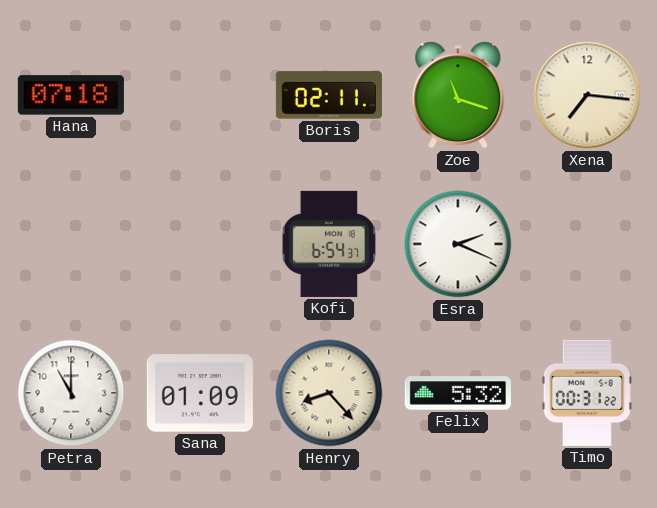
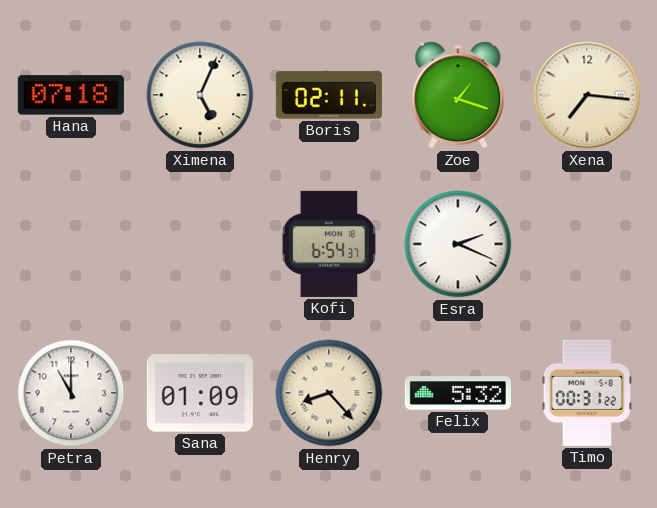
Ximena: none -> 5:04
Zoe: 11:18 -> 1:18
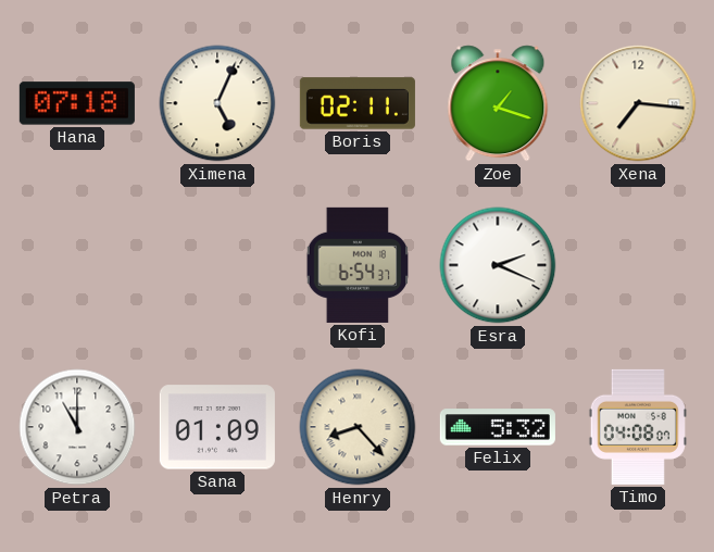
Timo: 00:31 -> 04:08
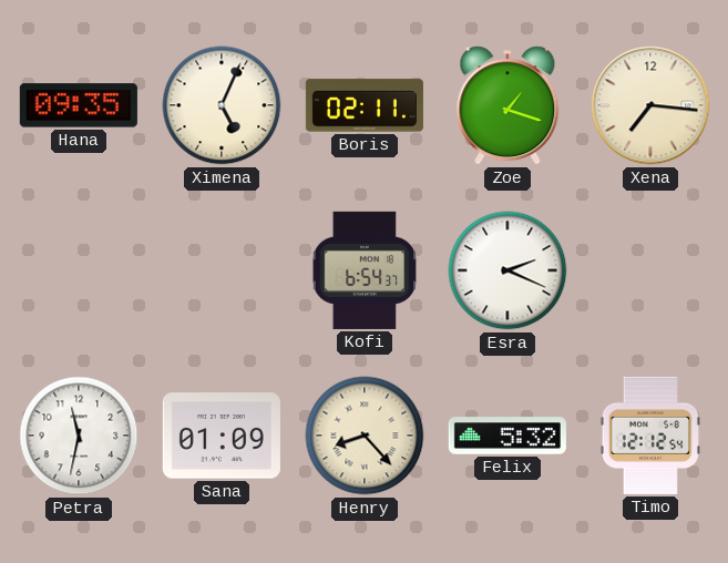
Hana: 07:18 -> 09:35
Petra: 11:00 -> 11:32
Timo: 04:08 -> 12:12
